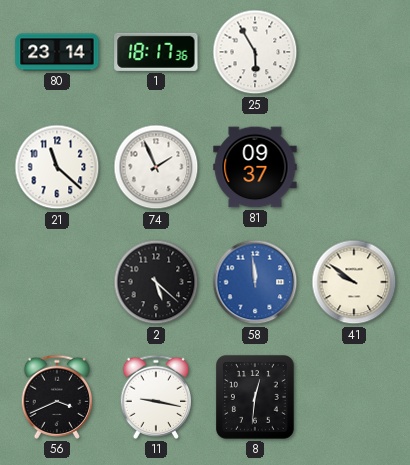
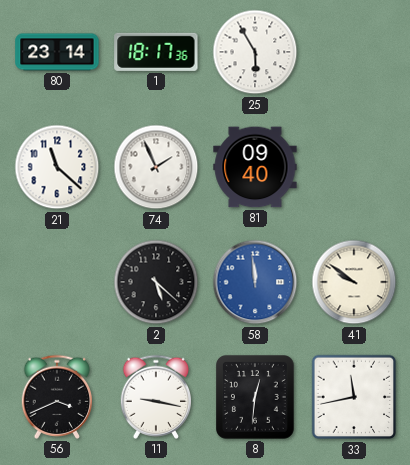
81: 09:37 -> 09:40
33: none -> 11:43
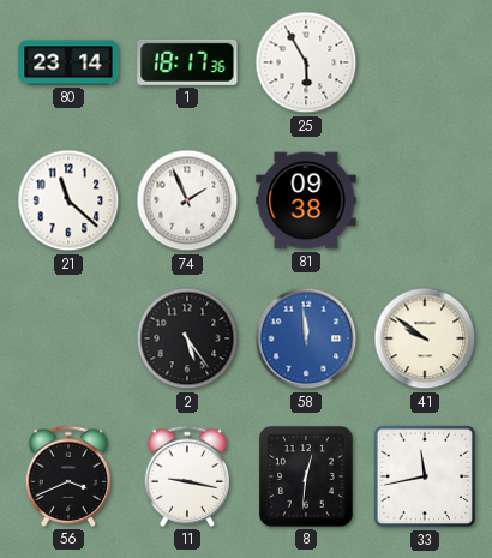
81: 09:40 -> 09:38
2: 5:22 -> 5:24
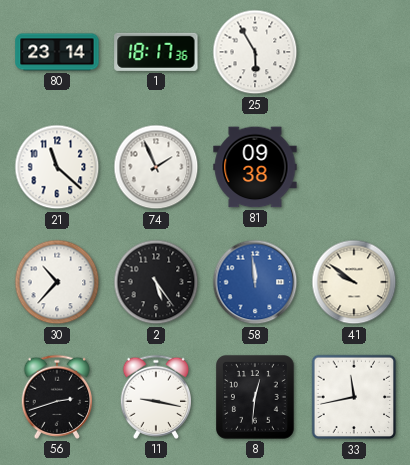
30: none -> 10:37
56: 3:41 -> 2:42
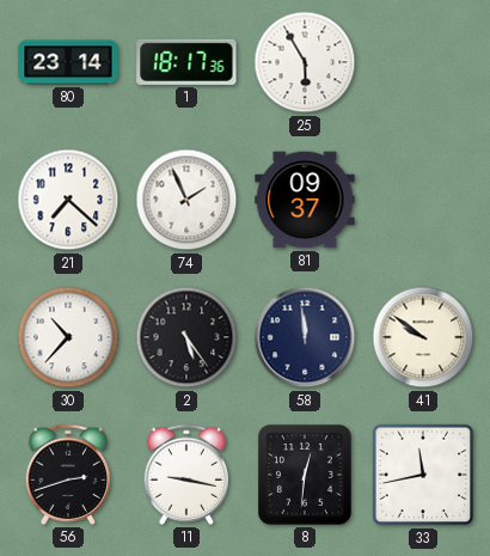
21: 11:22 -> 7:22
81: 09:38 -> 09:37
58 dial: blue -> navy
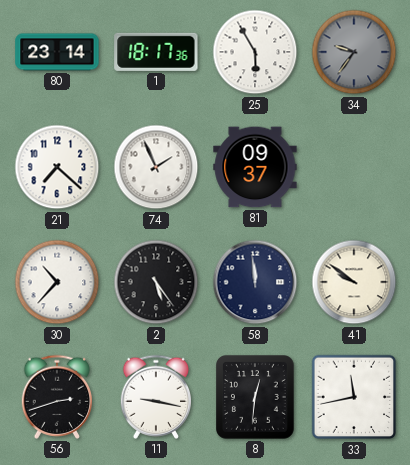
34: none -> 9:36
